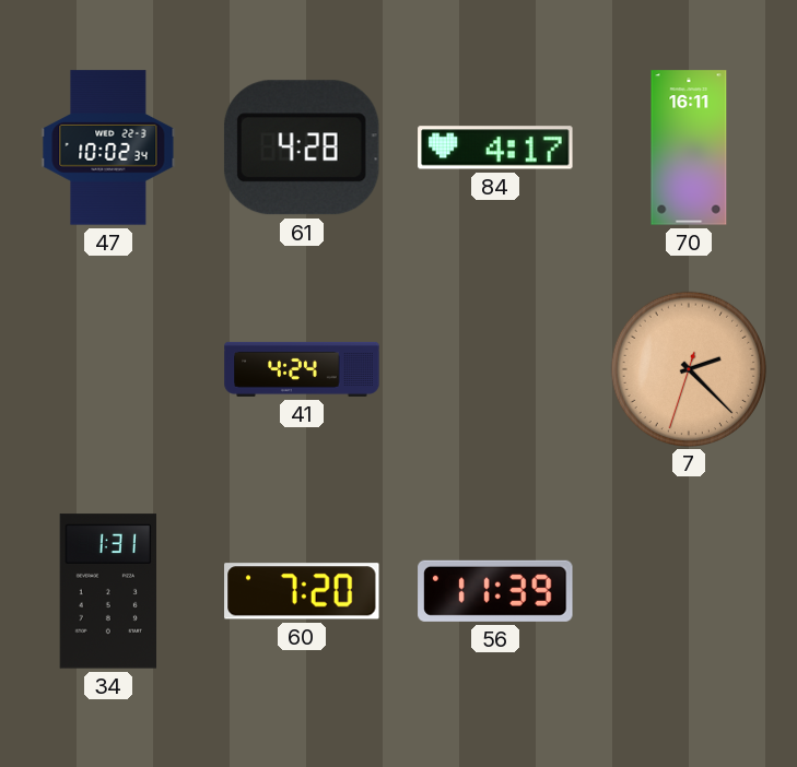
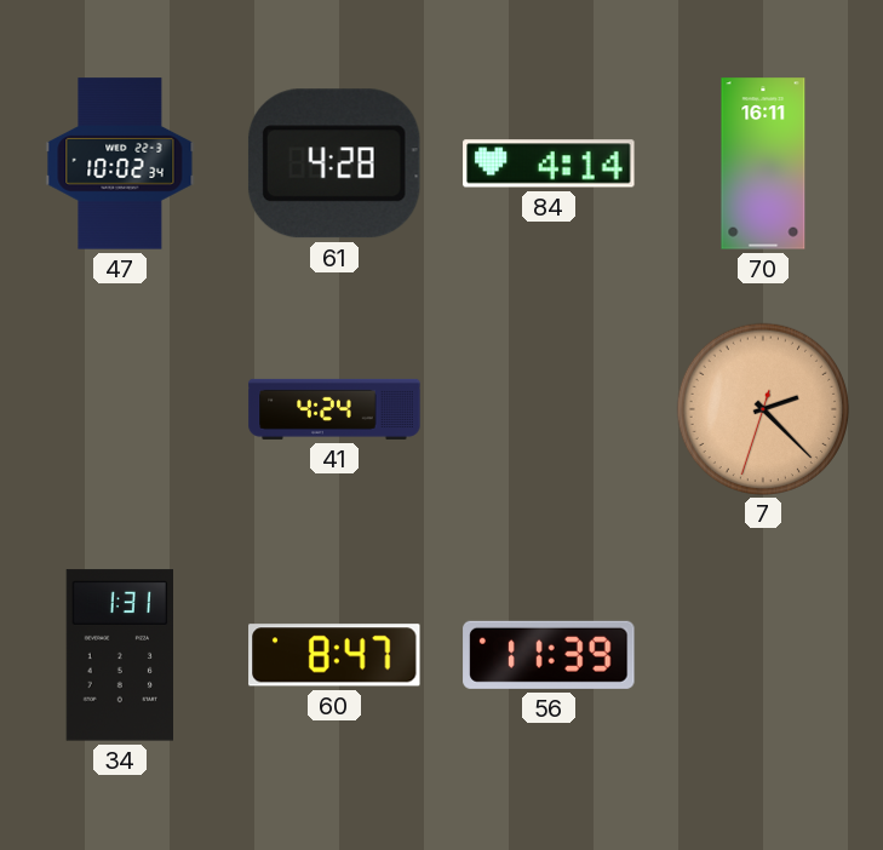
84: 4:17 -> 4:14
60: 7:20 -> 8:47
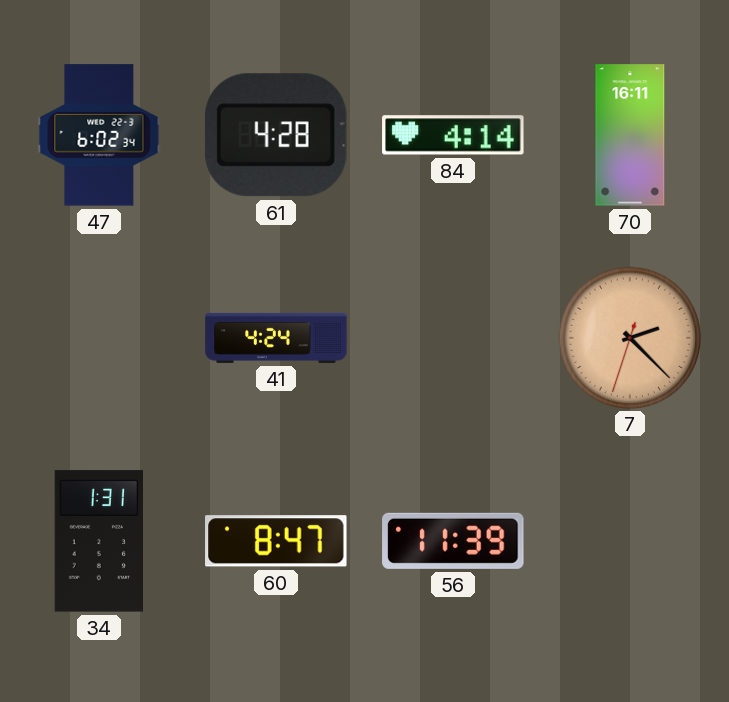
47: 10:02 -> 6:02
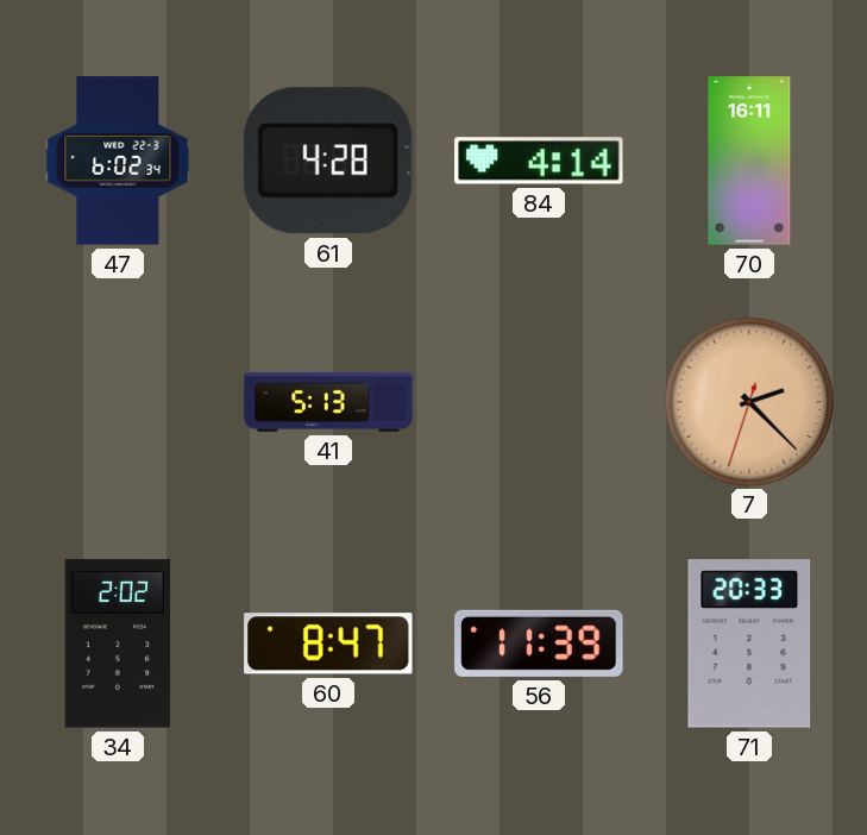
41: 4:24 -> 5:13
34: 1:31 -> 2:02
71: none -> 20:33
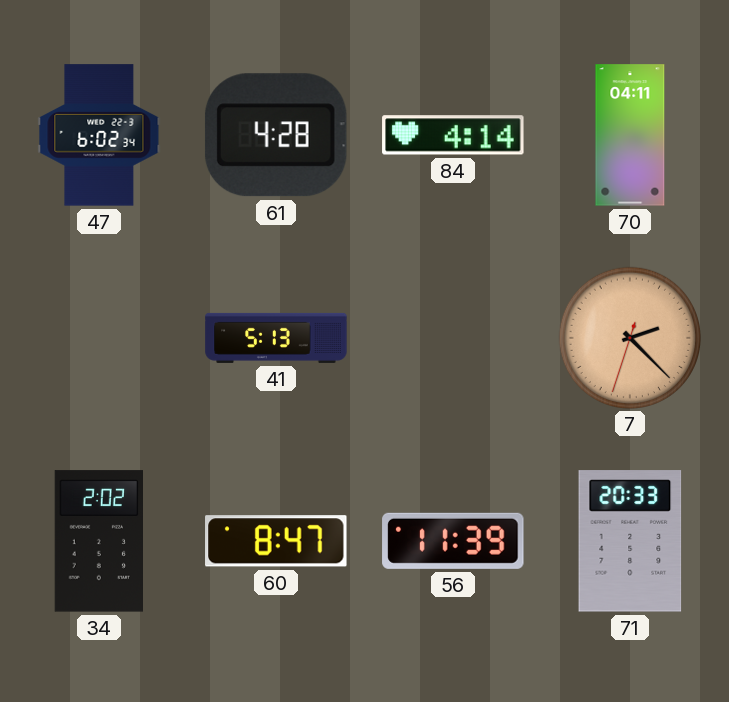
70: 16:11 -> 04:11
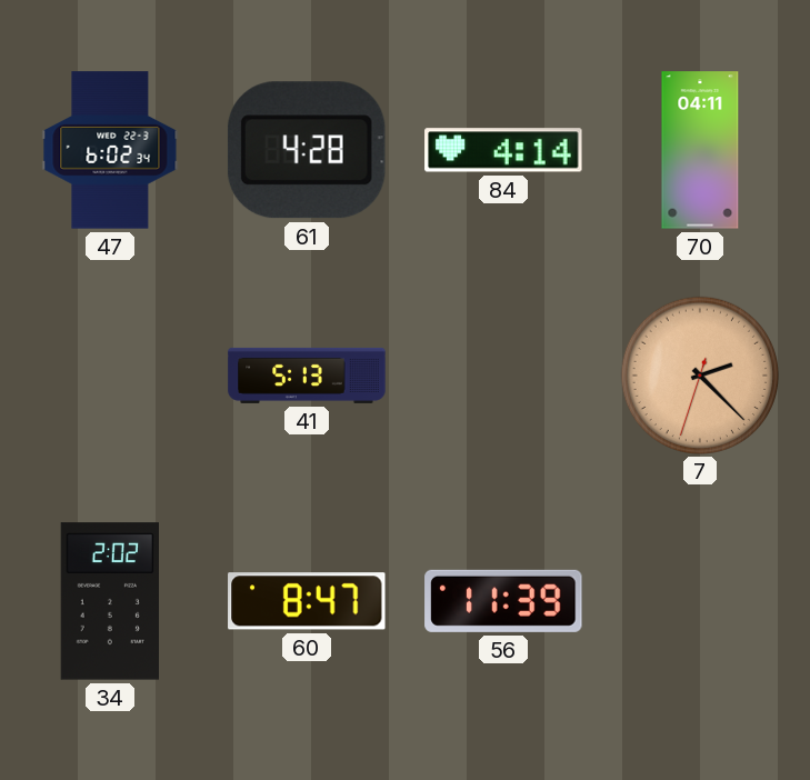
71: 20:33 -> none
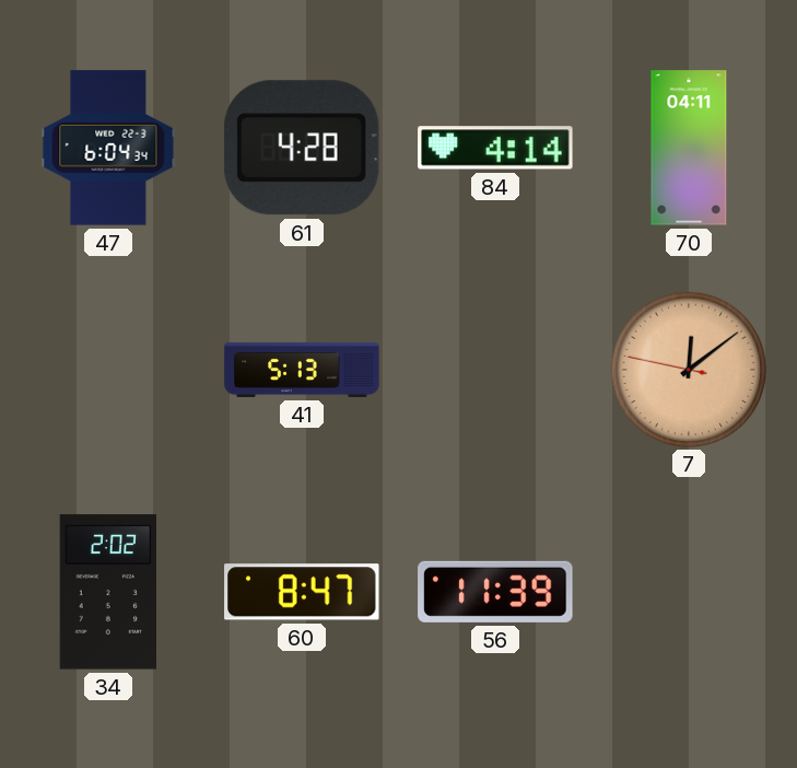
47: 6:02 -> 6:04
7: 2:22 -> 12:08
